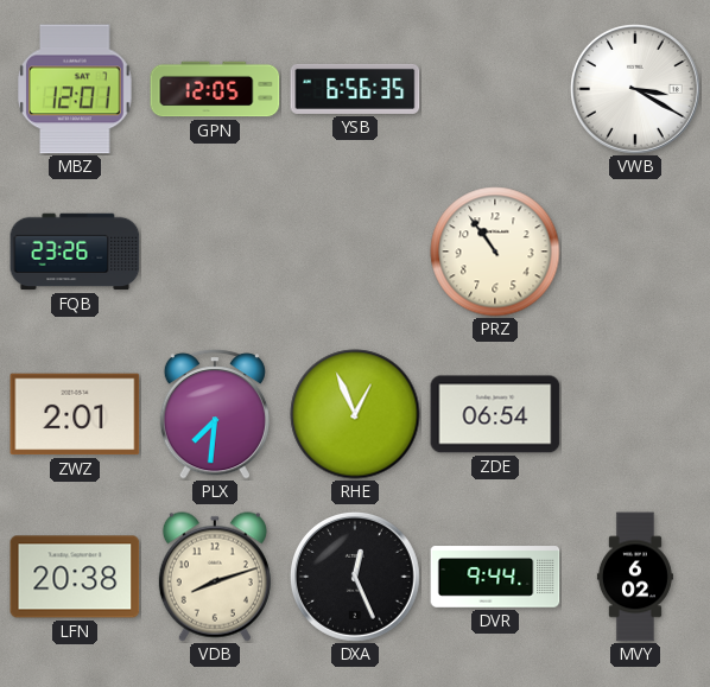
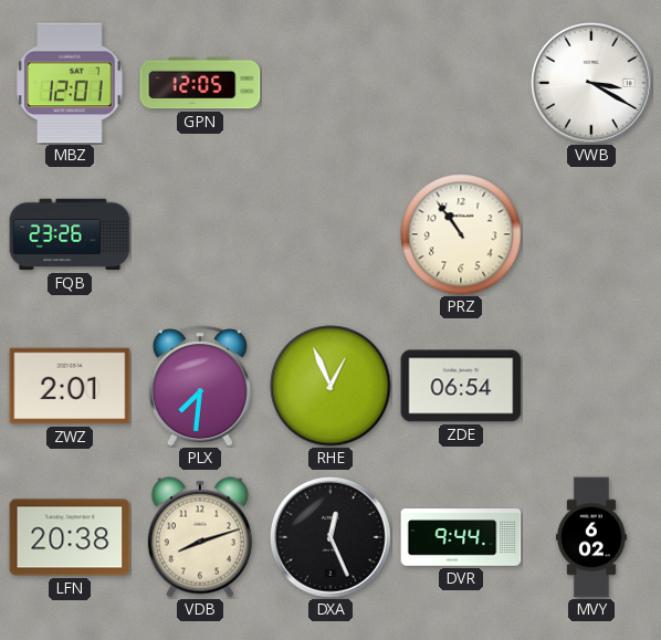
YSB: 6:56 -> none
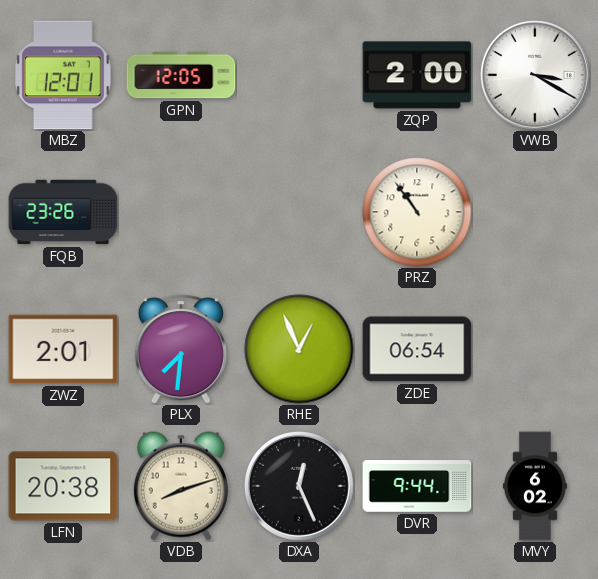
ZQP: none -> 2:00
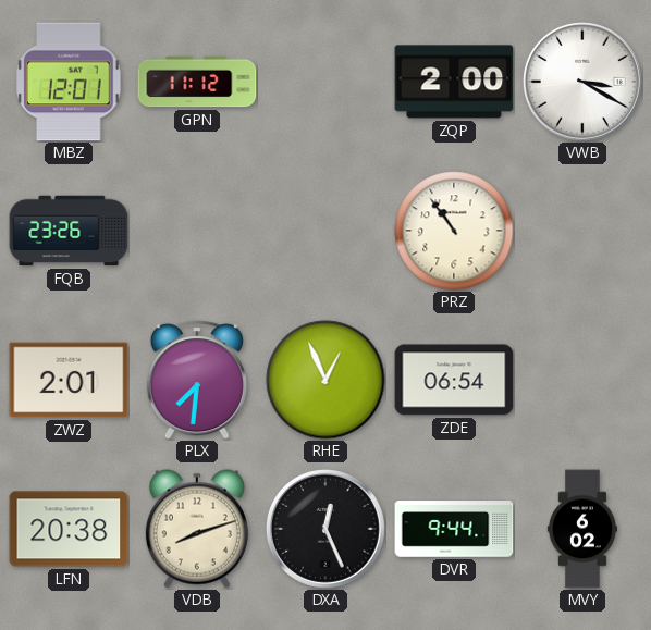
GPN: 12:05 -> 11:12
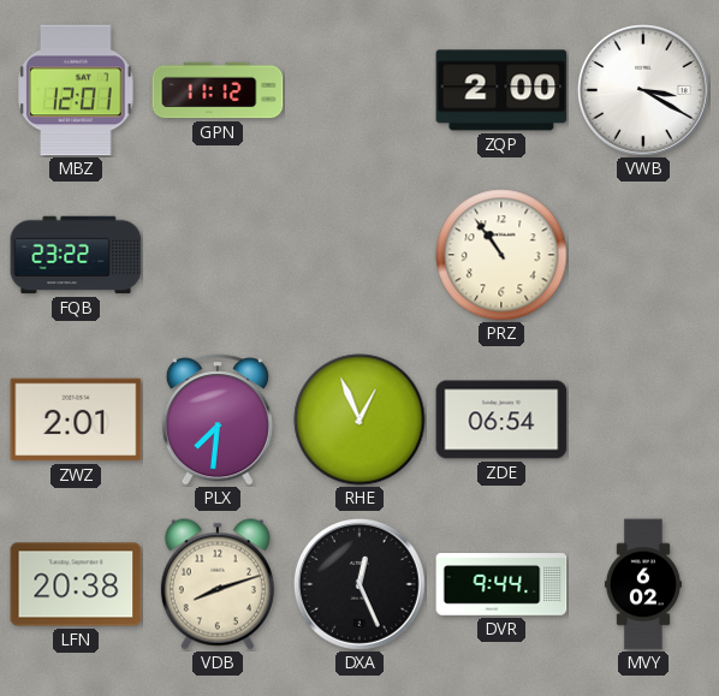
FQB: 23:26 -> 23:22
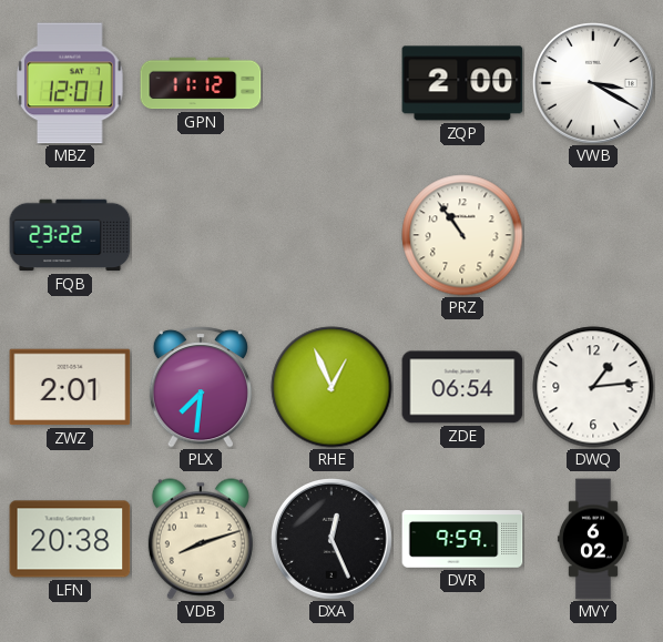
DWQ: none -> 1:14
DVR: 9:44 -> 9:59
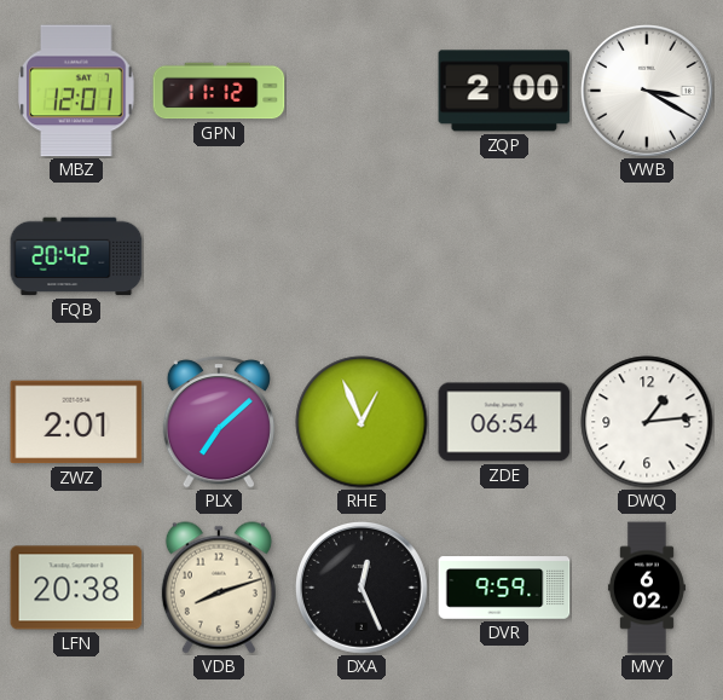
FQB: 23:22 -> 20:42
PRZ: 10:54 -> none
PLX: 7:31 -> 7:08
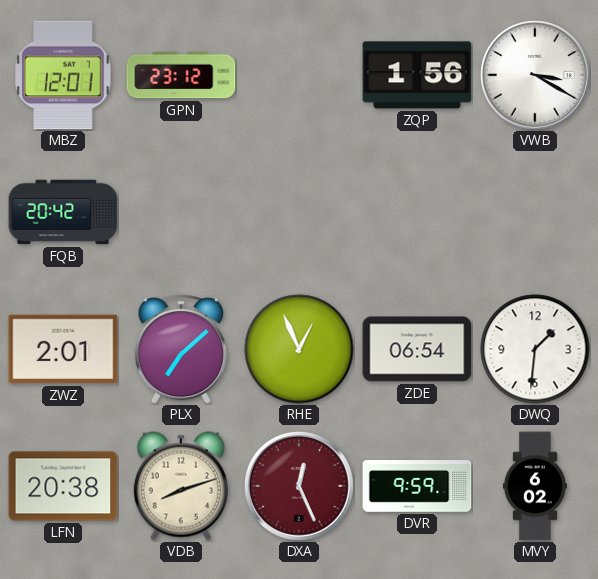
GPN: 11:12 -> 23:12
ZQP: 2:00 -> 1:56
DWQ: 1:14 -> 1:31
DXA dial: black -> burgundy
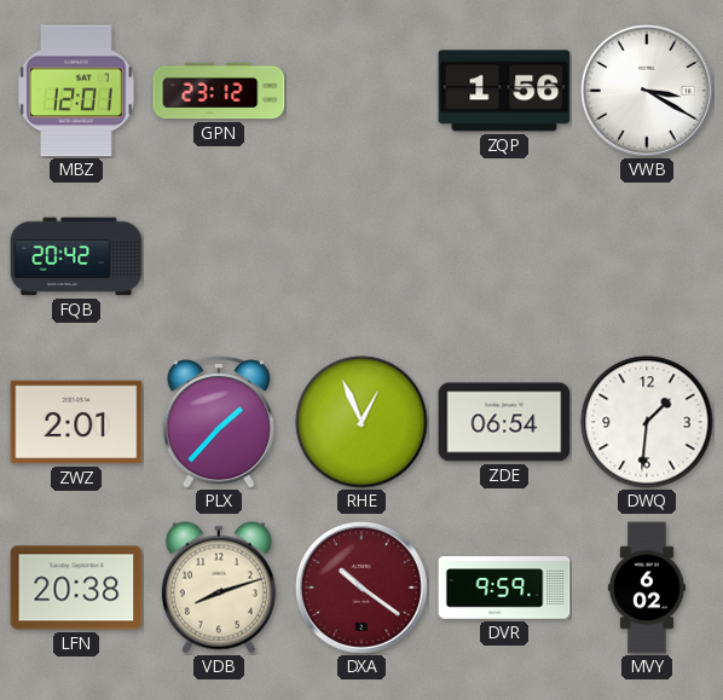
PLX: 7:08 -> 1:37
DXA: 12:26 -> 10:21
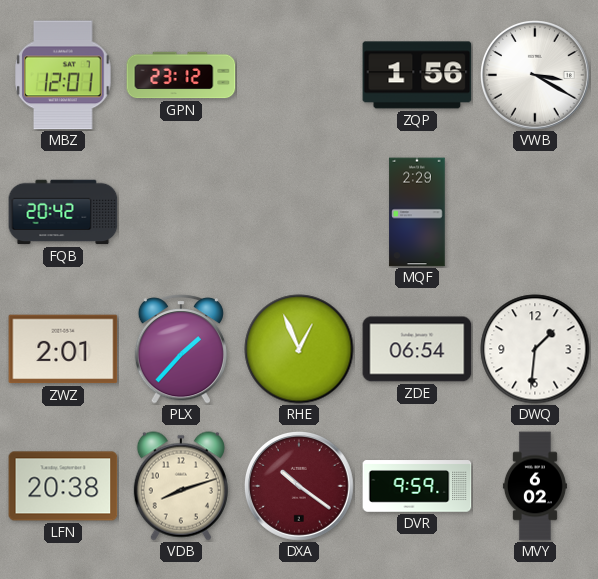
MQF: none -> 2:29
